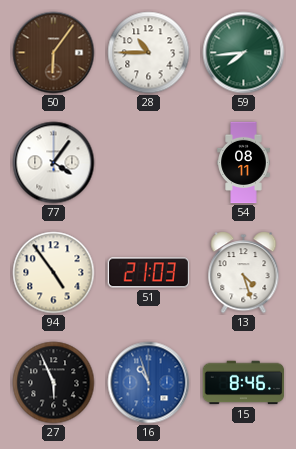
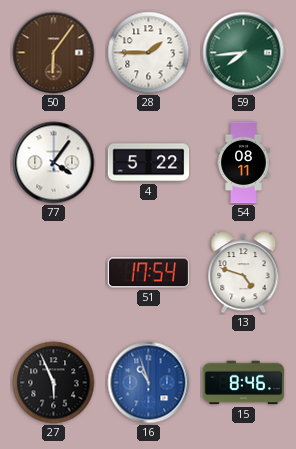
28: 10:45 -> 1:45
4: none -> 5:22
94: 4:54 -> none
51: 21:03 -> 17:54
13: 4:27 -> 4:48
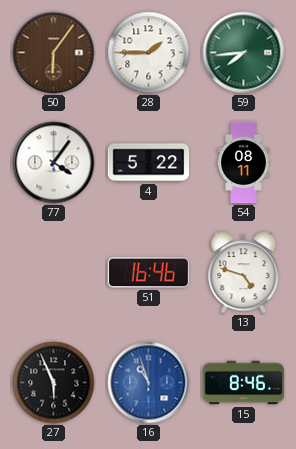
51: 17:54 -> 16:46
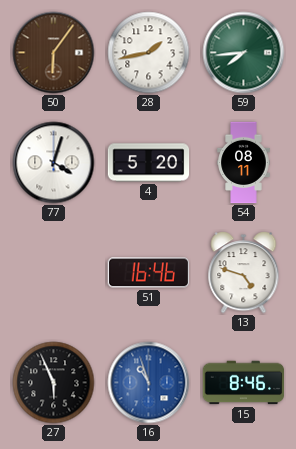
28: 1:45 -> 1:43
77: 4:06 -> 4:03
4: 5:22 -> 5:20
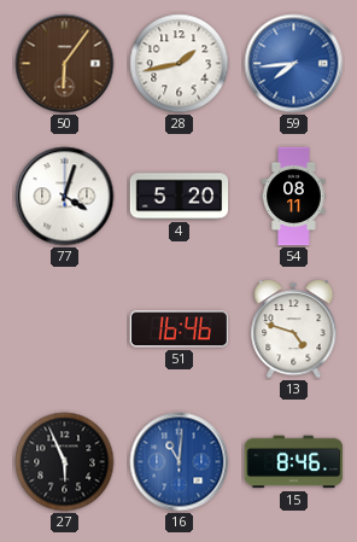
59 dial: green -> blue
16: 10:57 -> 11:01
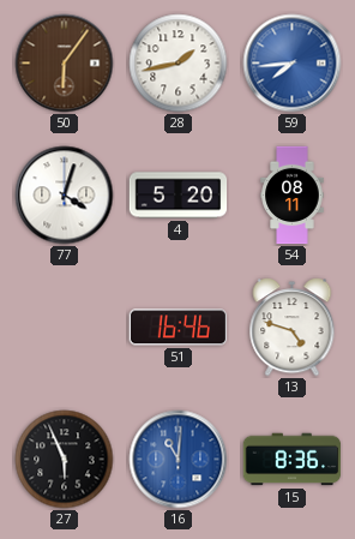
15: 8:46 -> 8:36
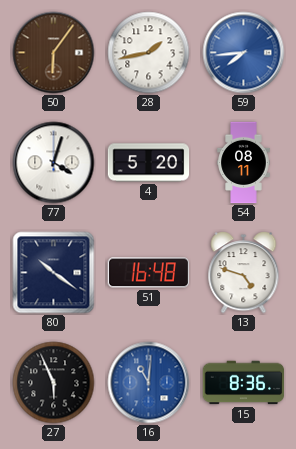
80: none -> 10:21
51: 16:46 -> 16:48
